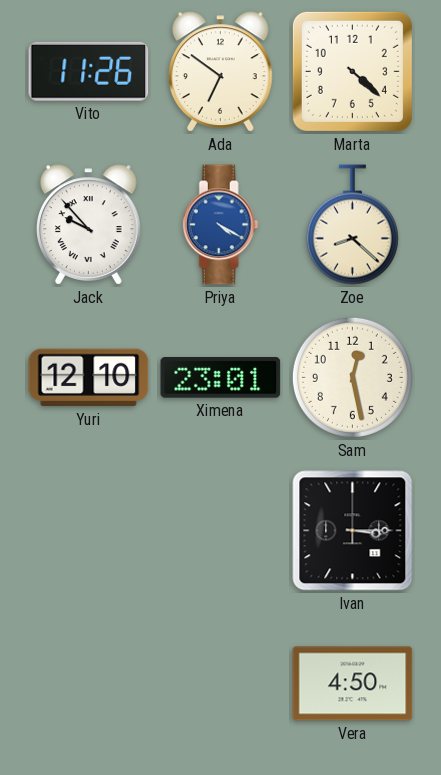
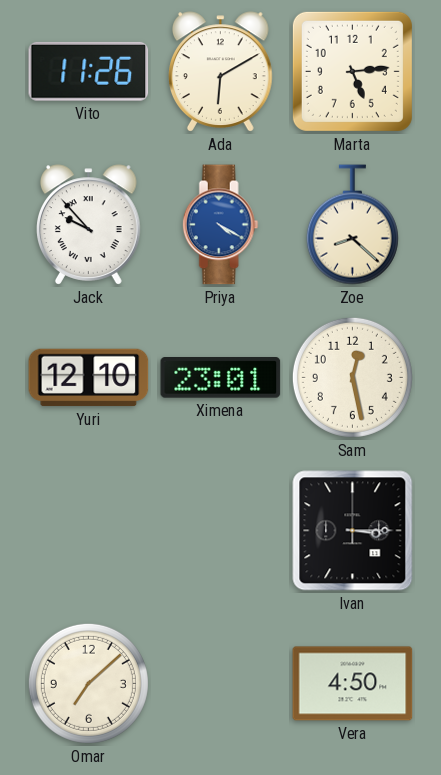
Ada: 6:51 -> 6:10
Marta: 4:22 -> 5:14
Omar: none -> 7:08
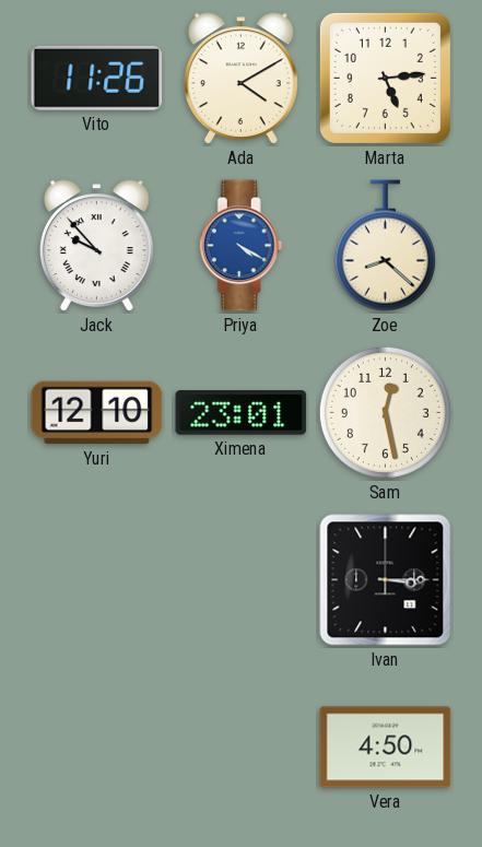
Ada: 6:10 -> 4:10
Omar: 7:08 -> none
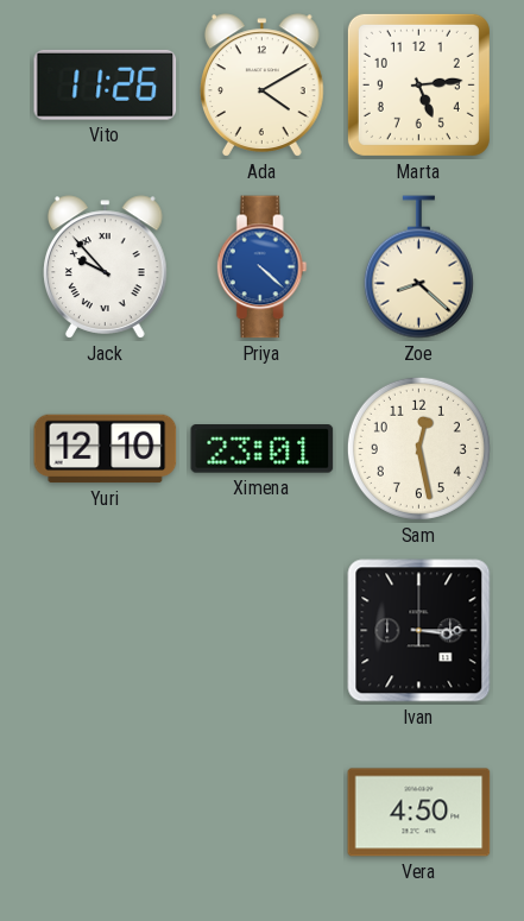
Priya: 4:20 -> 4:22
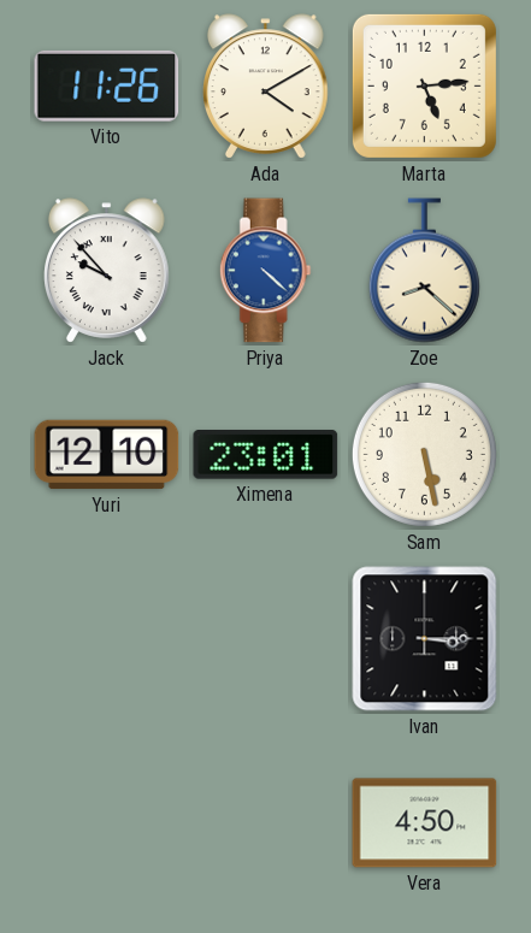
Sam: 12:28 -> 5:28
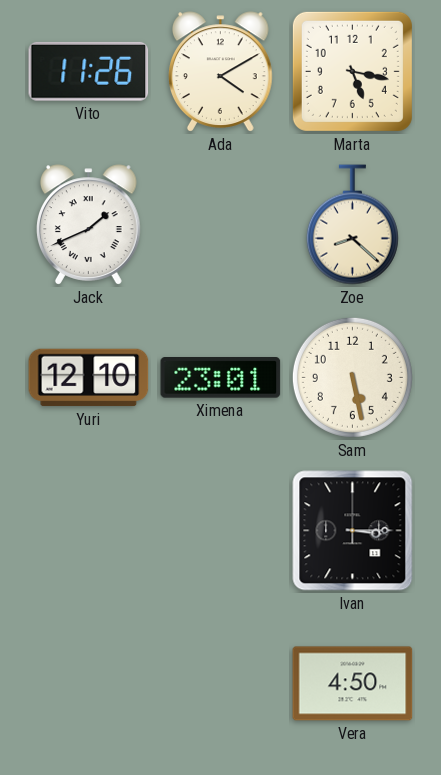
Marta: 5:14 -> 5:17
Jack: 9:53 -> 1:41
Priya: 4:22 -> none
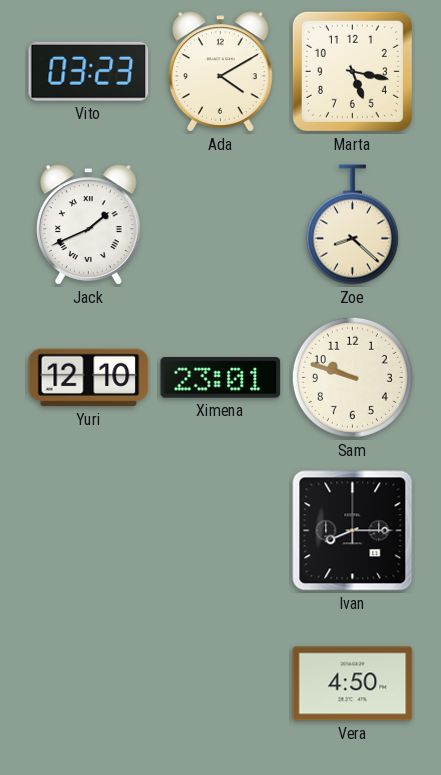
Vito: 11:26 -> 03:23
Sam: 5:28 -> 9:48
Ivan: 3:15 -> 8:15
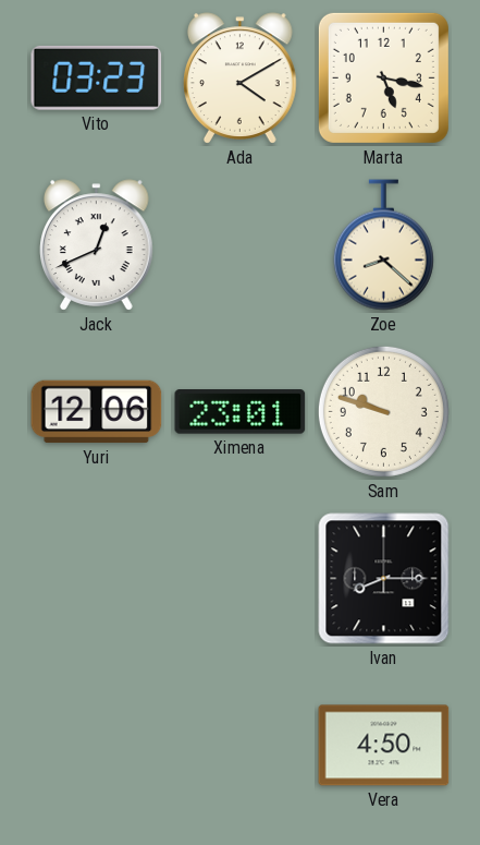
Jack: 1:41 -> 12:41
Yuri: 12:10 -> 12:06
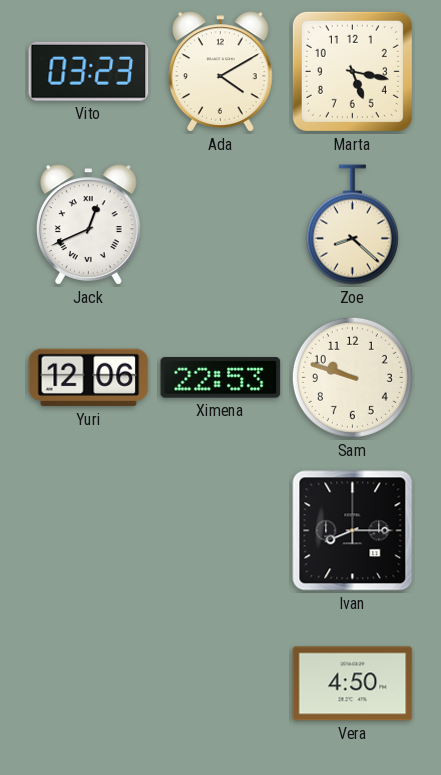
Ximena: 23:01 -> 22:53
